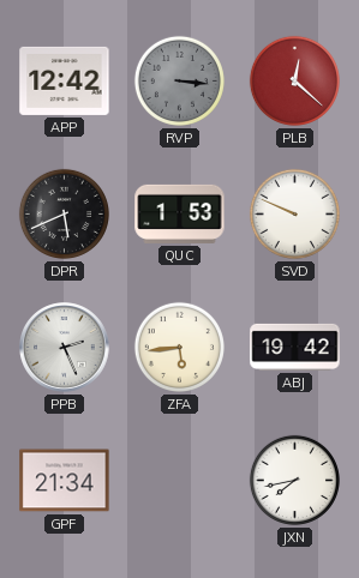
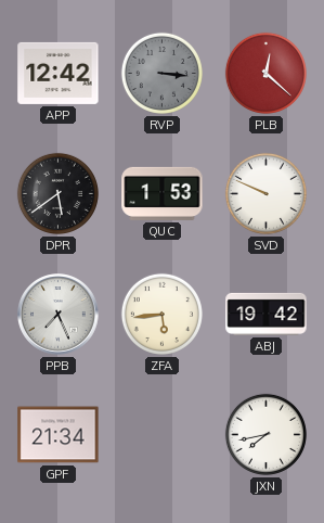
DPR: 5:41 -> 5:39
PPB: 2:26 -> 7:26
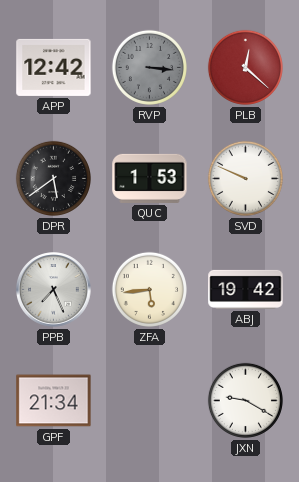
JXN: 7:43 -> 9:20
